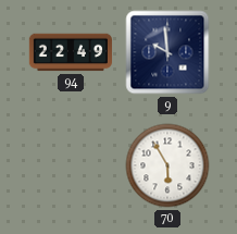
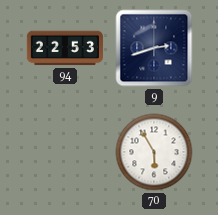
94: 22:49 -> 22:53
9: 9:59 -> 2:42
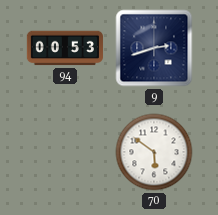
94: 22:53 -> 00:53
70: 5:55 -> 5:51
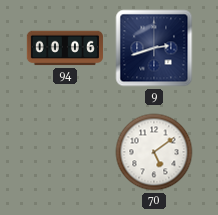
94: 00:53 -> 00:06
70: 5:51 -> 5:09
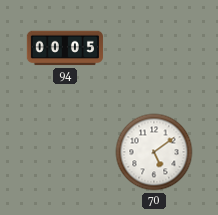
94: 00:06 -> 00:05
9: 2:42 -> none
